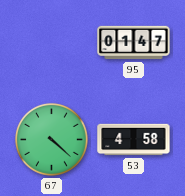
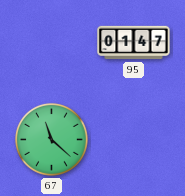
67: 4:22 -> 11:22
53: 4:58 -> none
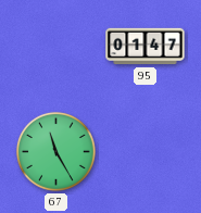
67: 11:22 -> 11:25
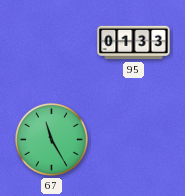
95: 01:47 -> 01:33
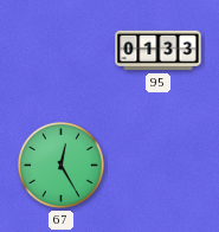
67: 11:25 -> 12:25
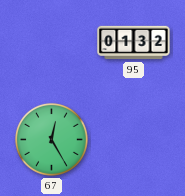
95: 01:33 -> 01:32
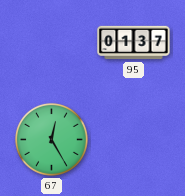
95: 01:32 -> 01:37
